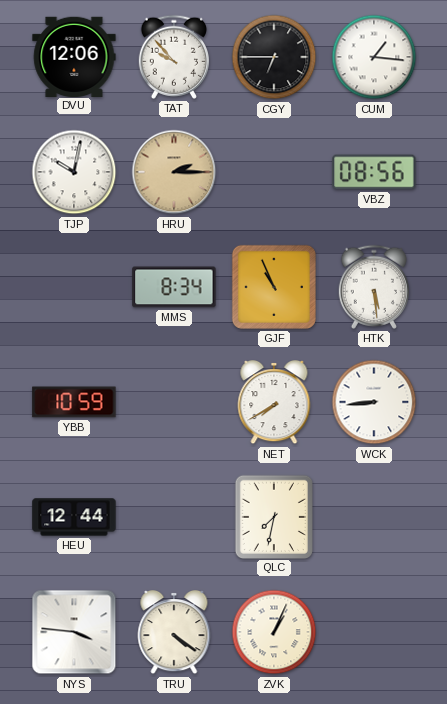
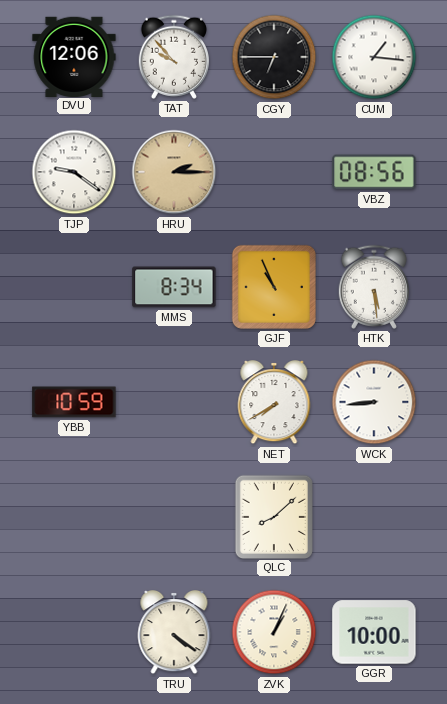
TJP: 10:02 -> 9:21
HEU: 12:44 -> none
QLC: 7:32 -> 8:08
NYS: 3:46 -> none
GGR: none -> 10:00
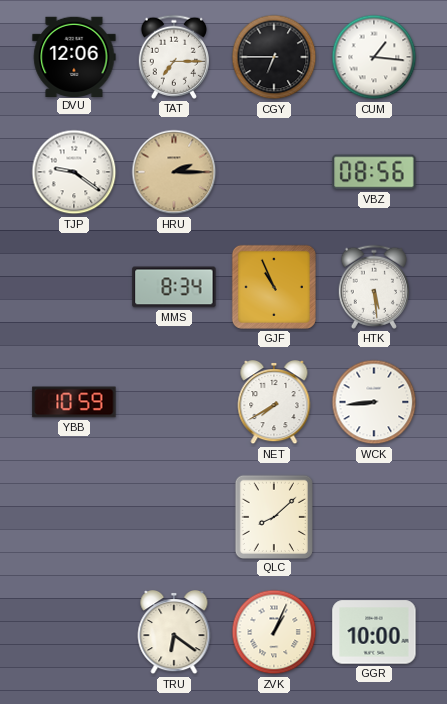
TAT: 9:53 -> 7:15
TRU: 4:21 -> 6:21
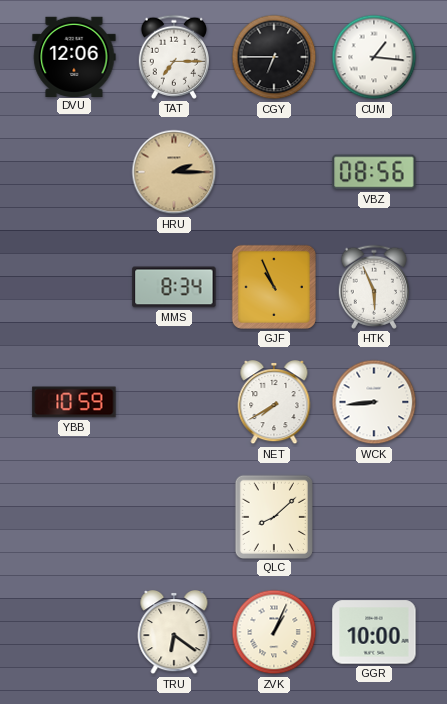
TJP: 9:21 -> none
HTK: 5:29 -> 5:56
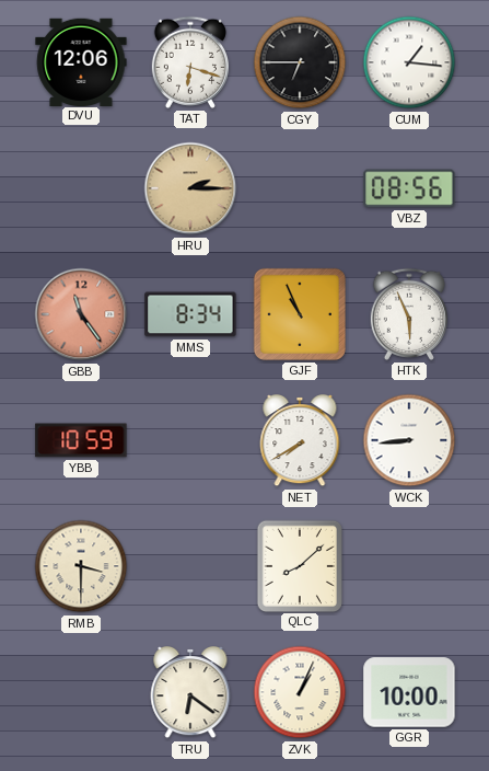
TAT: 7:15 -> 6:18
GBB: none -> 11:24
RMB: none -> 3:30
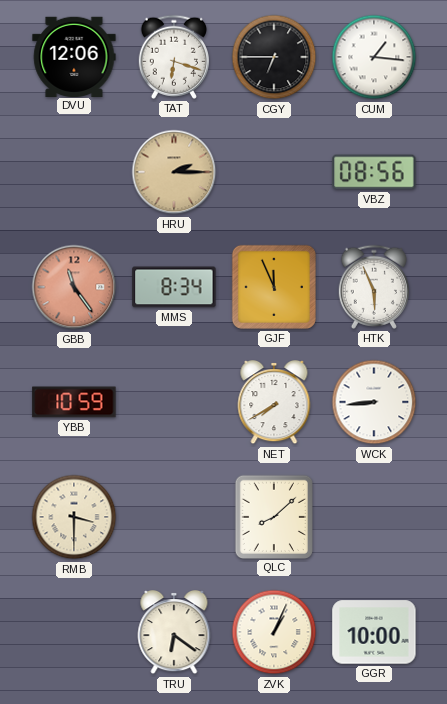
GJF: 10:56 -> 11:56
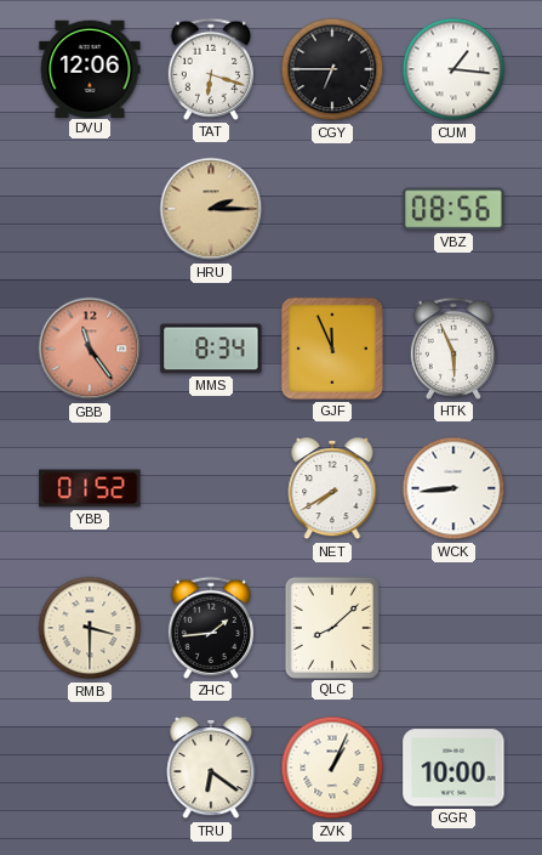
YBB: 10:59 -> 01:52
ZHC: none -> 1:44
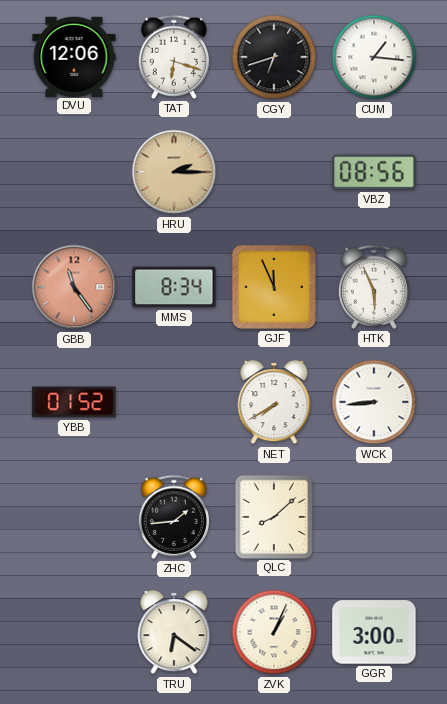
CGY: 6:45 -> 6:42
RMB: 3:30 -> none
GGR: 10:00 -> 3:00
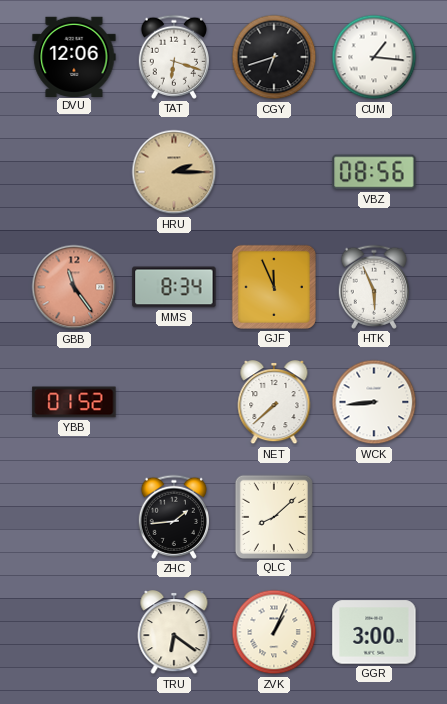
NET: 7:40 -> 7:38
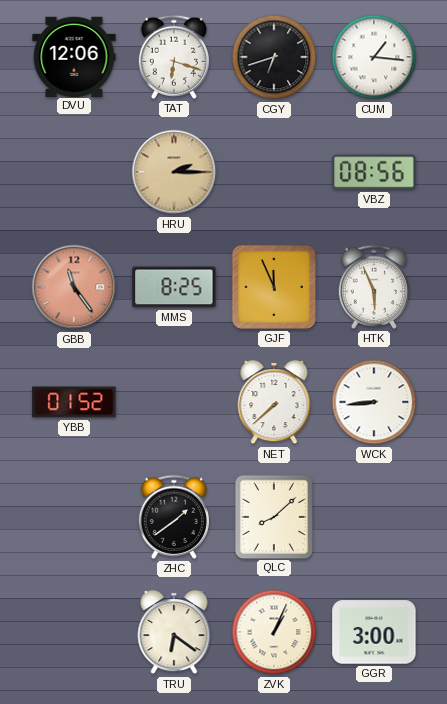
MMS: 8:34 -> 8:25
ZHC: 1:44 -> 1:39
